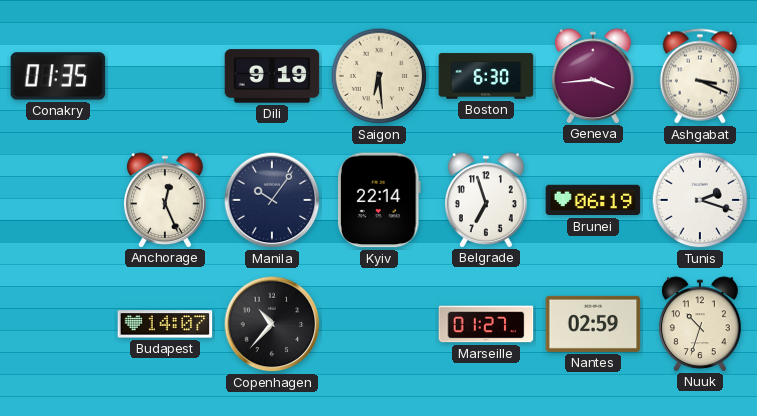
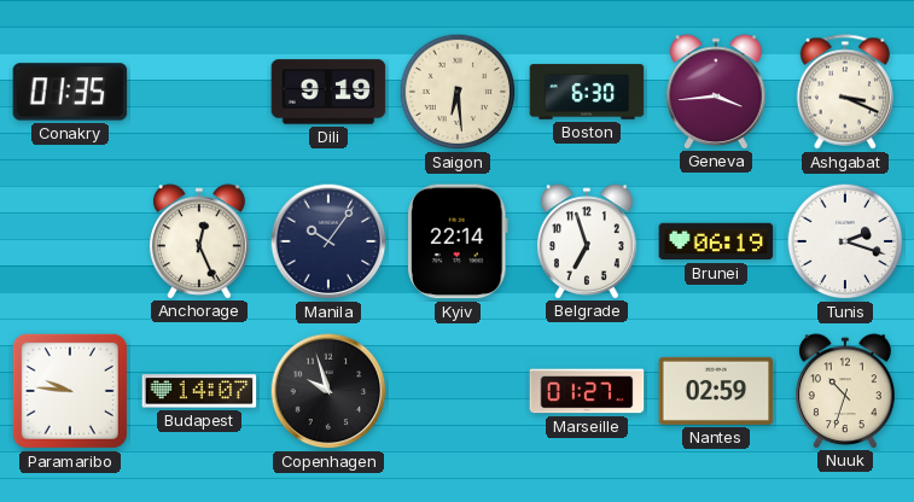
Paramaribo: none -> 9:46
Copenhagen: 10:37 -> 9:57
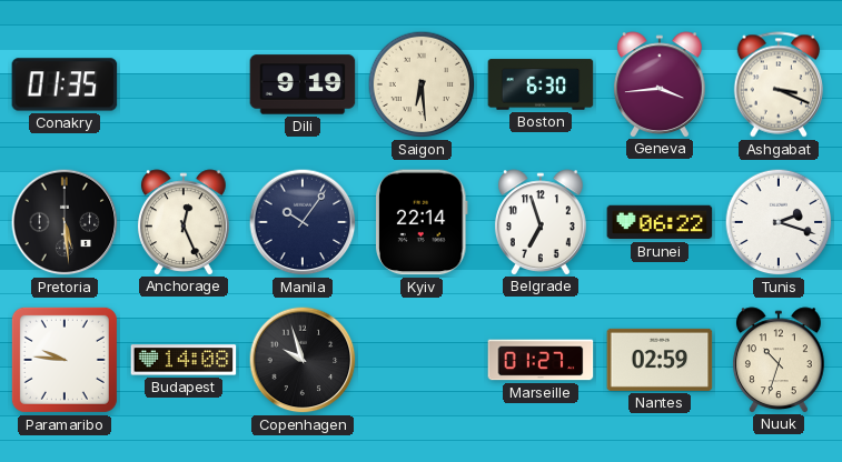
Pretoria: none -> 5:29
Brunei: 06:19 -> 06:22
Budapest: 14:07 -> 14:08
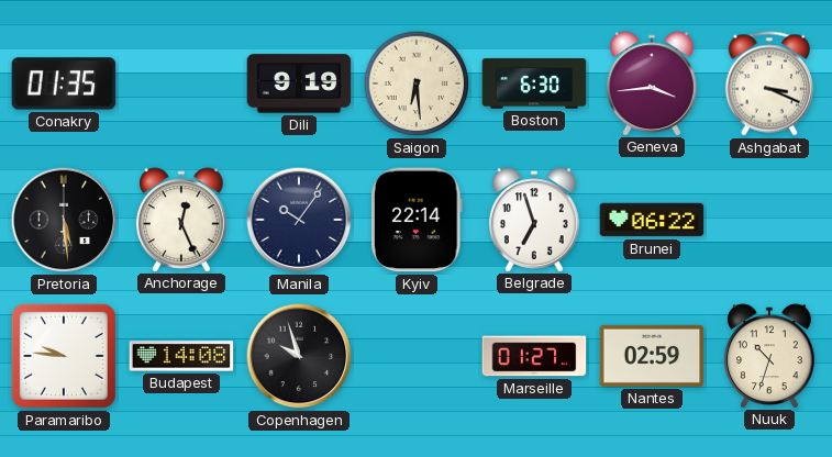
Tunis: 2:18 -> none
